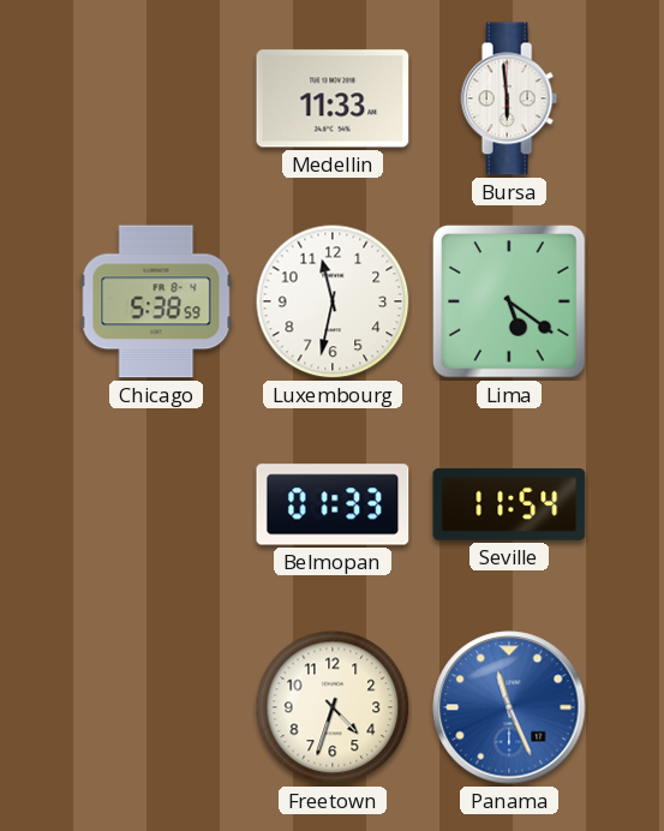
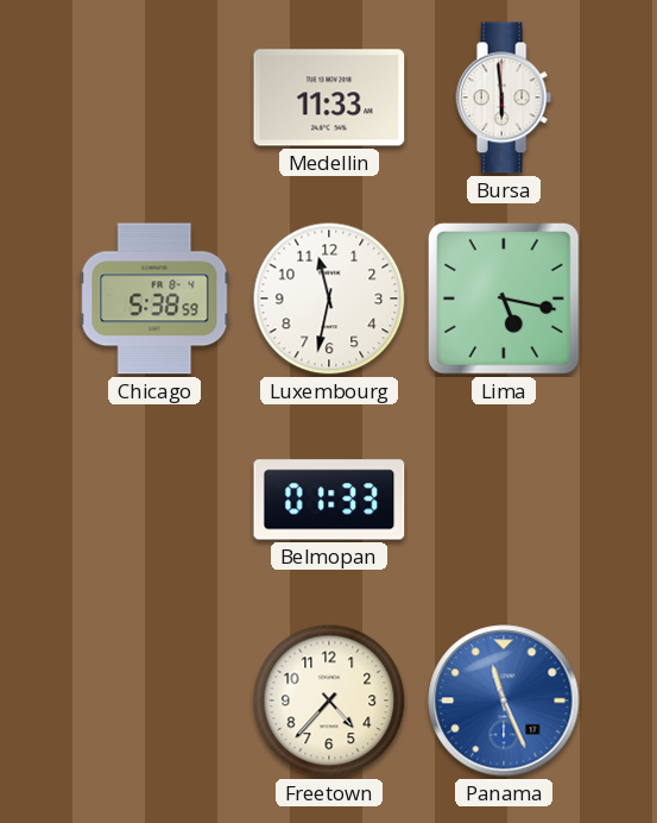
Lima: 5:21 -> 5:17
Seville: 11:54 -> none
Freetown: 4:33 -> 4:37
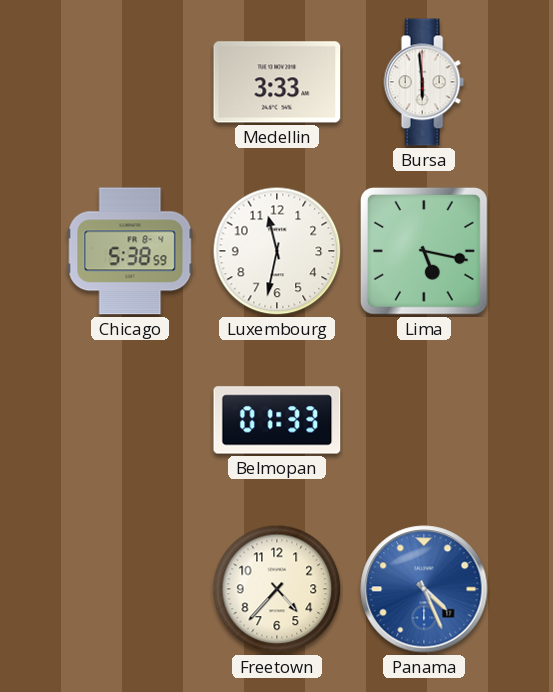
Medellin: 11:33 -> 3:33
Panama: 11:26 -> 4:26
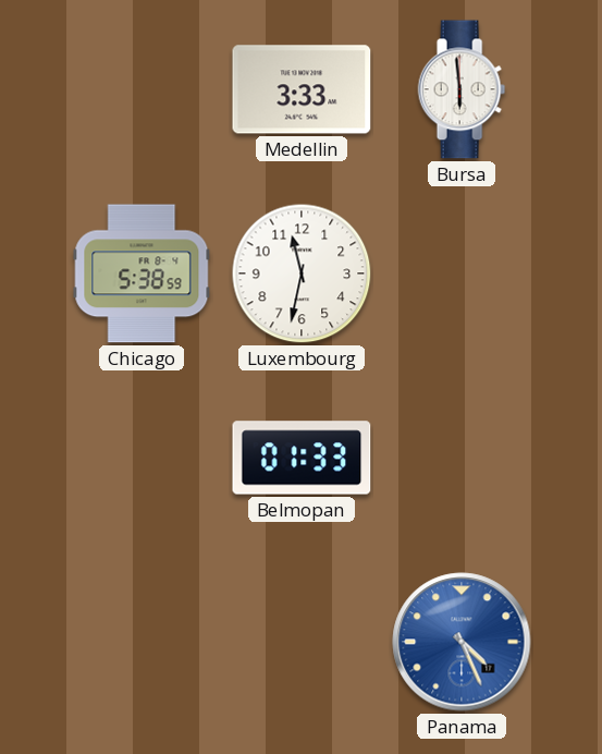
Lima: 5:17 -> none
Freetown: 4:37 -> none
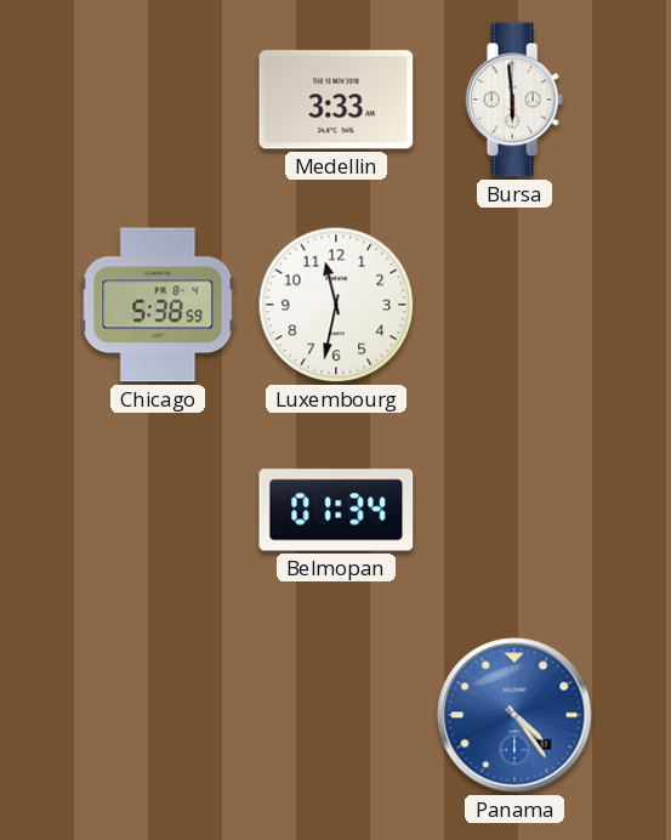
Belmopan: 01:33 -> 01:34
Panama: 4:26 -> 4:24
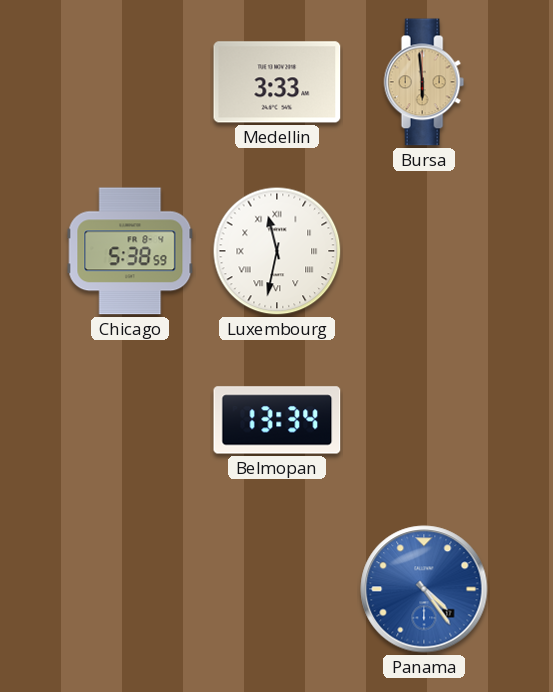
Bursa dial: white -> champagne
Luxembourg numerals: Arabic -> Roman
Belmopan: 01:34 -> 13:34
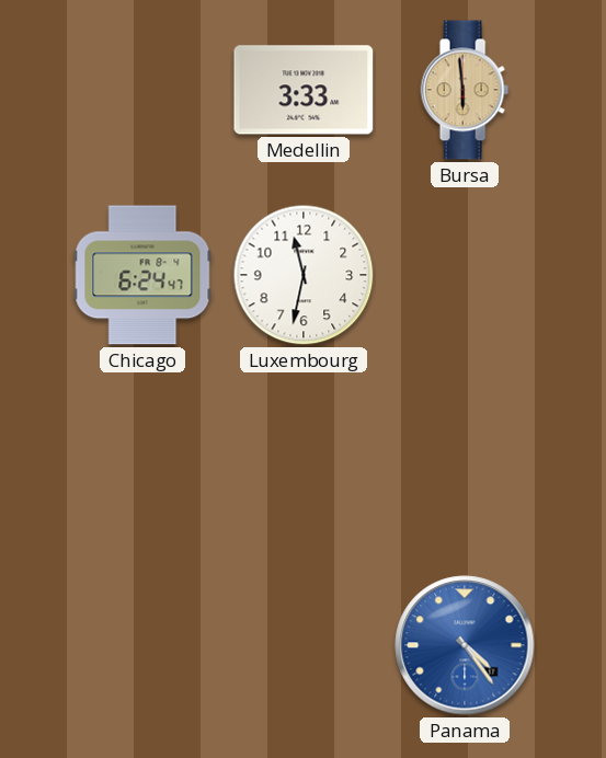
Chicago: 5:38 -> 6:24
Luxembourg numerals: Roman -> Arabic
Belmopan: 13:34 -> none
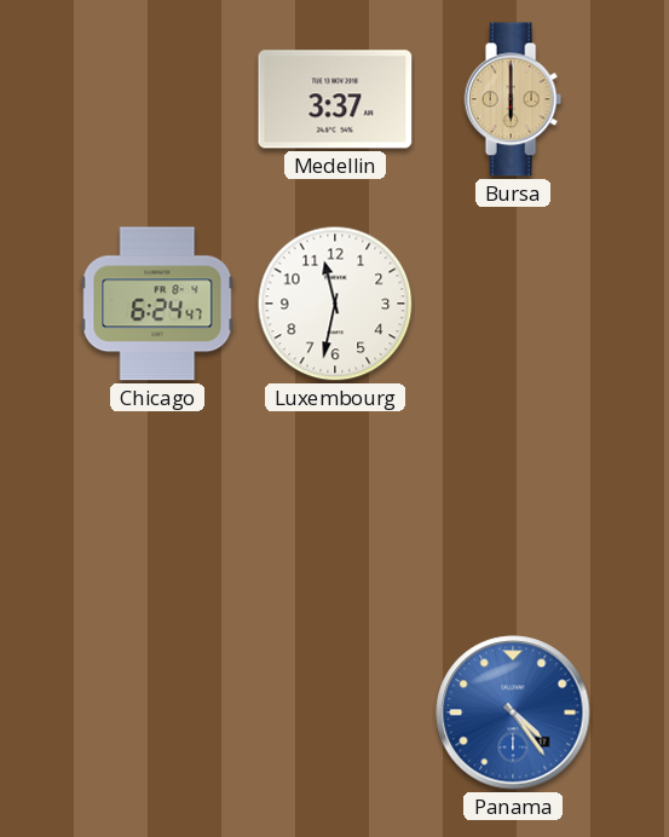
Medellin: 3:33 -> 3:37
Bursa: 5:59 -> 6:00
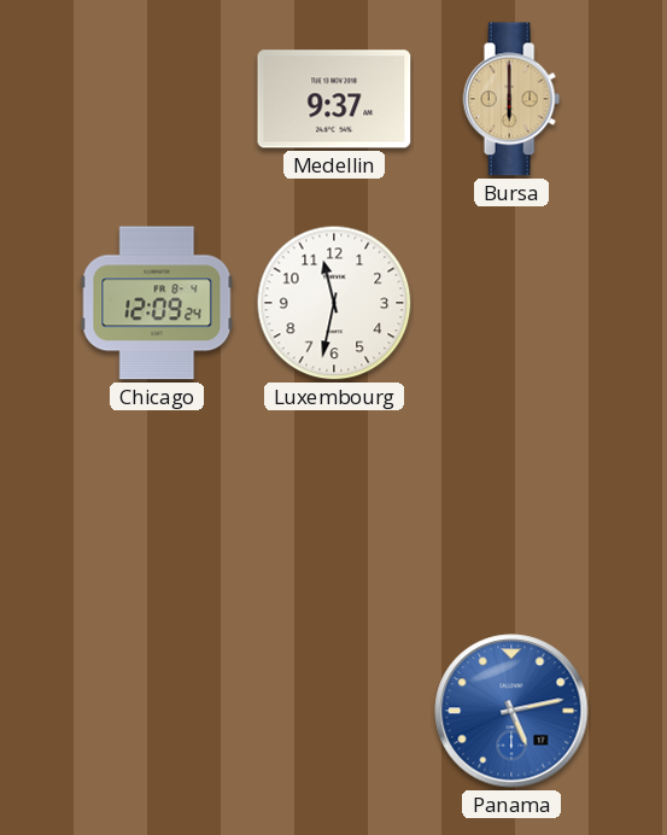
Medellin: 3:37 -> 9:37
Chicago: 6:24 -> 12:09
Panama: 4:24 -> 5:13
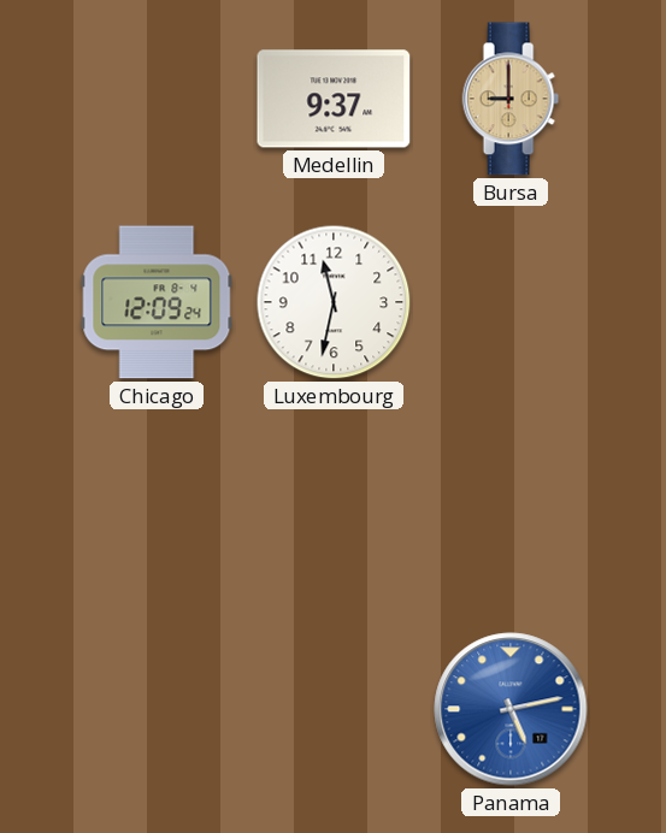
Bursa: 6:00 -> 9:00
